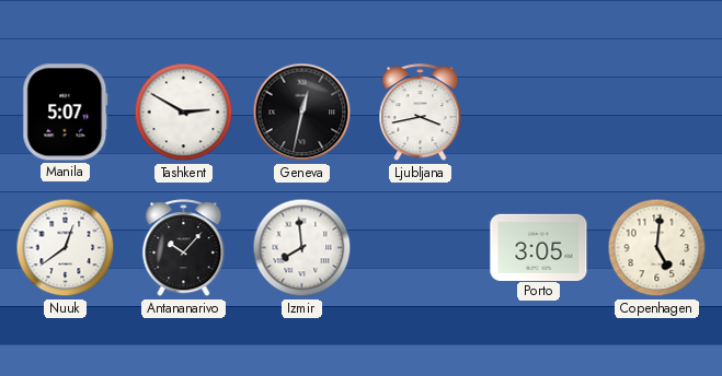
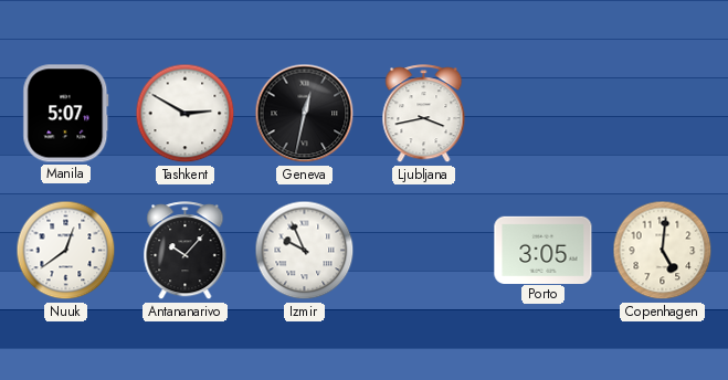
Izmir: 7:59 -> 9:56
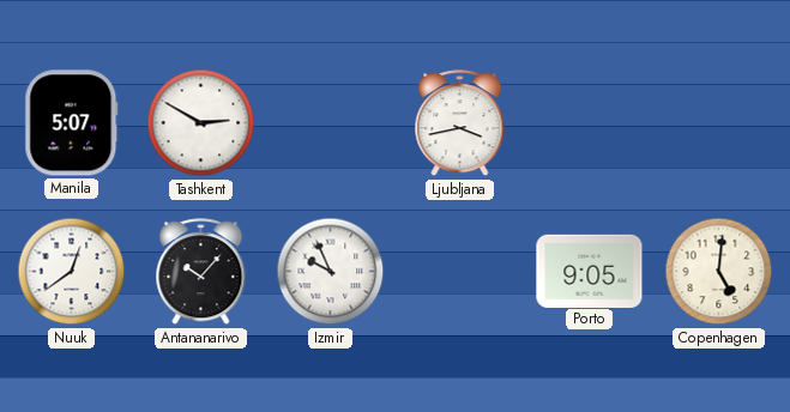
Geneva: 12:32 -> none
Porto: 3:05 -> 9:05
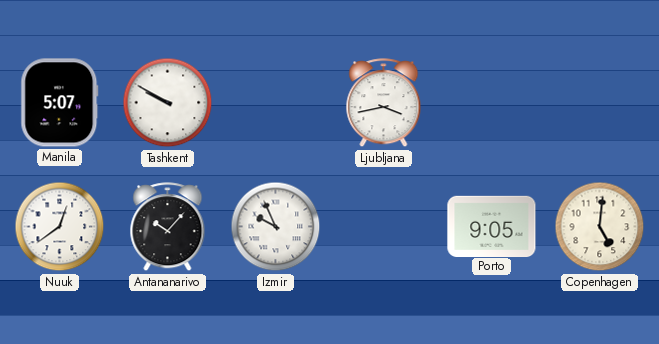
Tashkent: 2:50 -> 9:50
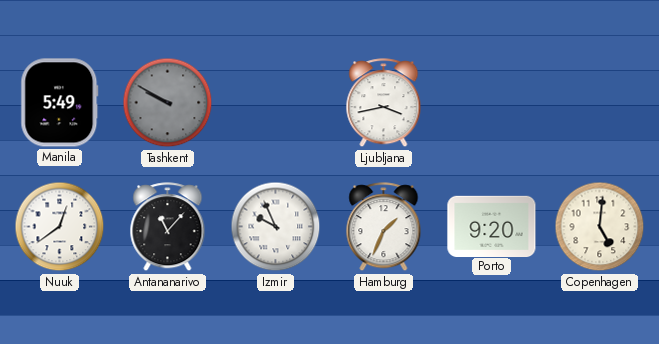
Manila: 5:07 -> 5:49
Tashkent dial: white -> grey
Antananarivo: 10:07 -> 11:07
Hamburg: none -> 1:34
Porto: 9:05 -> 9:20
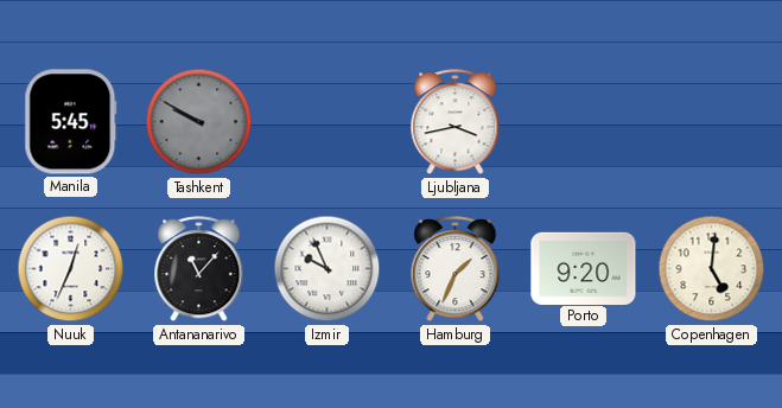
Manila: 5:49 -> 5:45
Nuuk: 12:39 -> 12:34
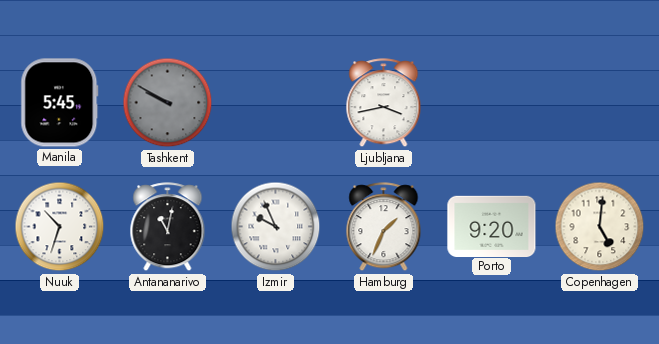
Nuuk: 12:34 -> 10:33
Antananarivo: 11:07 -> 11:02
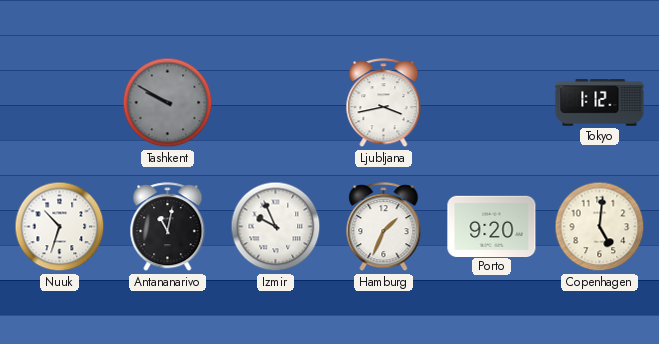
Manila: 5:45 -> none
Tokyo: none -> 1:12
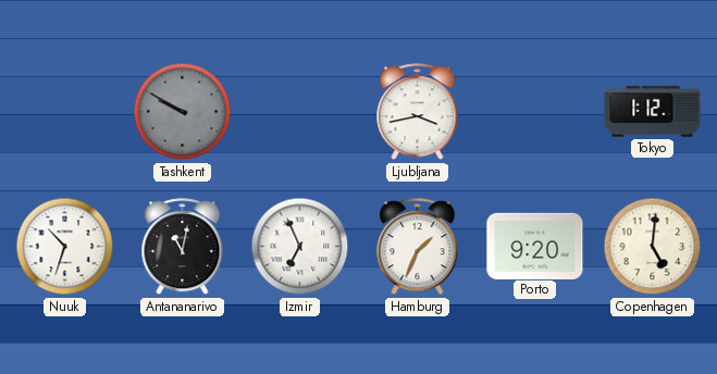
Izmir: 9:56 -> 6:56
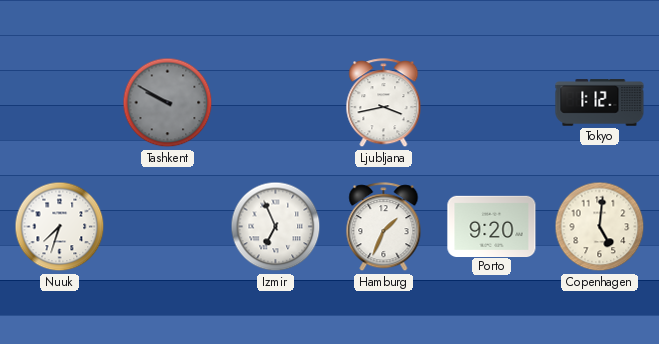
Nuuk: 10:33 -> 7:33
Antananarivo: 11:02 -> none
